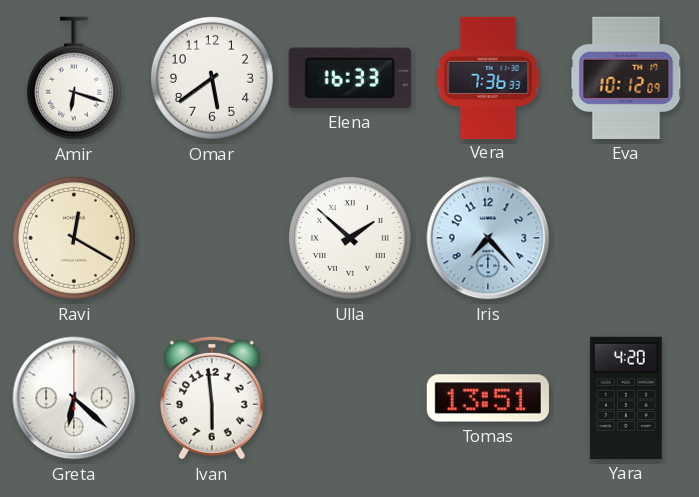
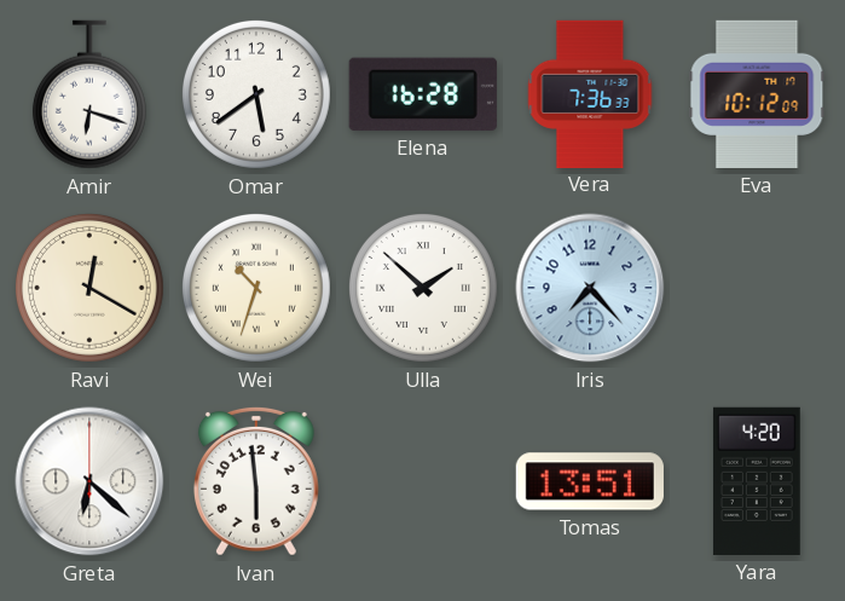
Elena: 16:33 -> 16:28
Wei: none -> 10:33
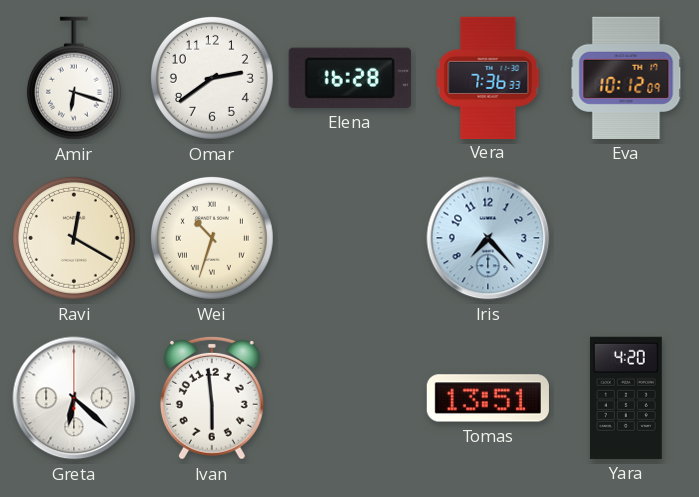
Omar: 5:39 -> 2:39
Ulla: 1:52 -> none
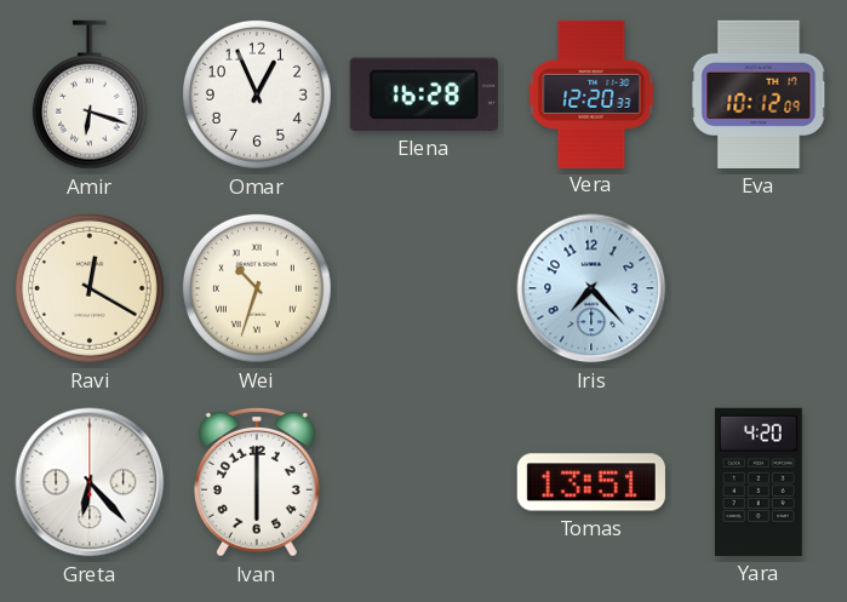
Omar: 2:39 -> 12:56
Vera: 7:36 -> 12:20
Greta: 6:22 -> 6:23
Ivan: 5:59 -> 6:00
